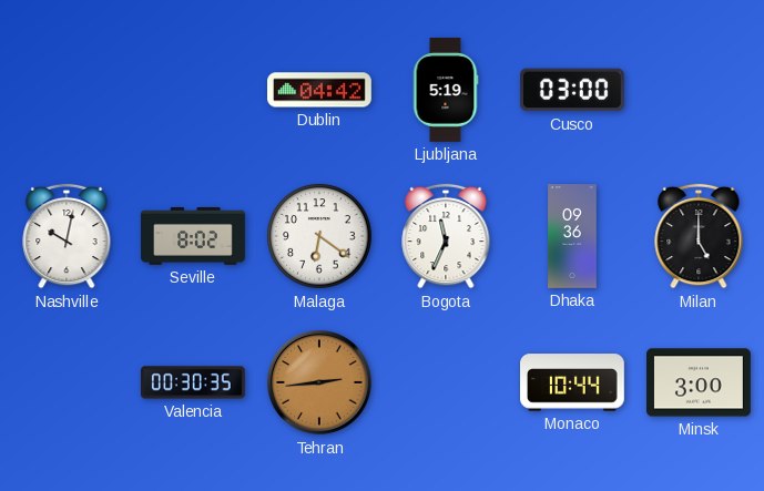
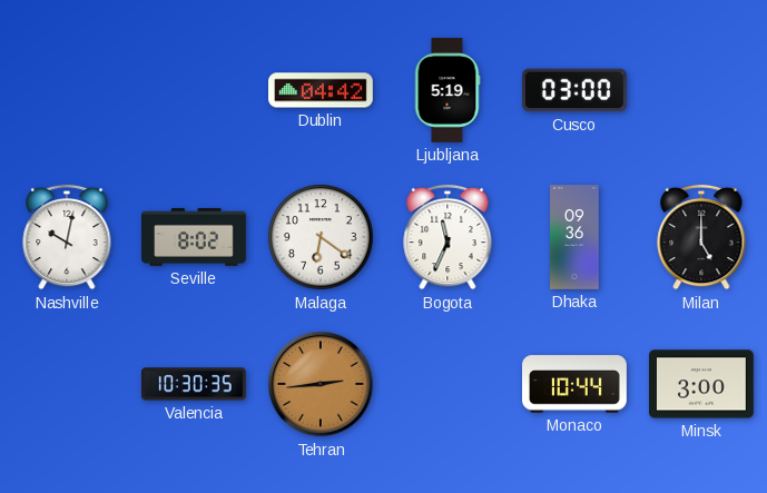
Valencia: 00:30 -> 10:30
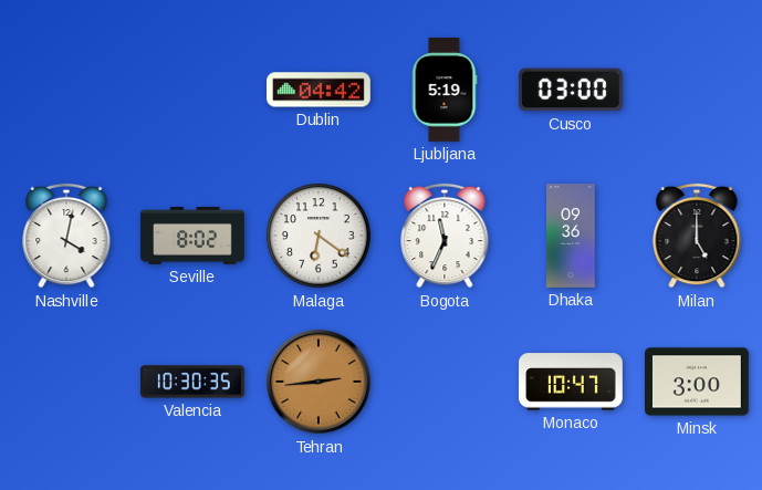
Nashville: 10:02 -> 4:02
Monaco: 10:44 -> 10:47
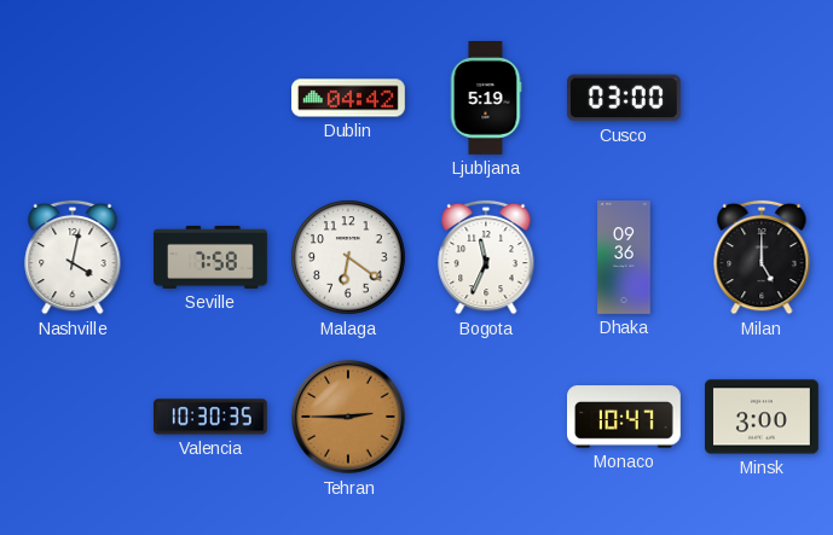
Seville: 8:02 -> 7:58
Tehran: 2:44 -> 2:45
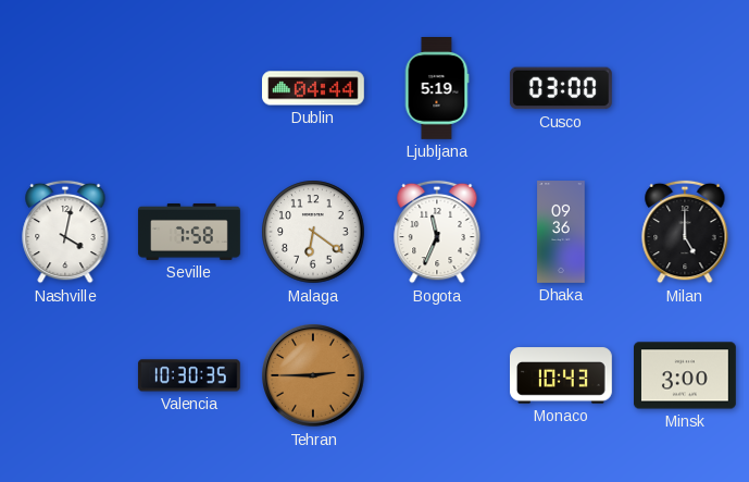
Dublin: 04:42 -> 04:44
Monaco: 10:47 -> 10:43
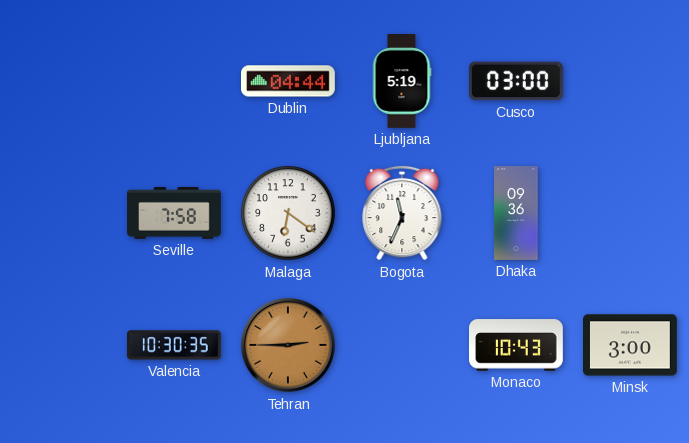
Nashville: 4:02 -> none
Milan: 5:00 -> none
